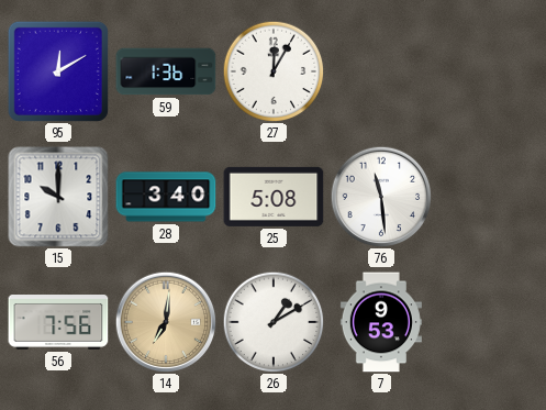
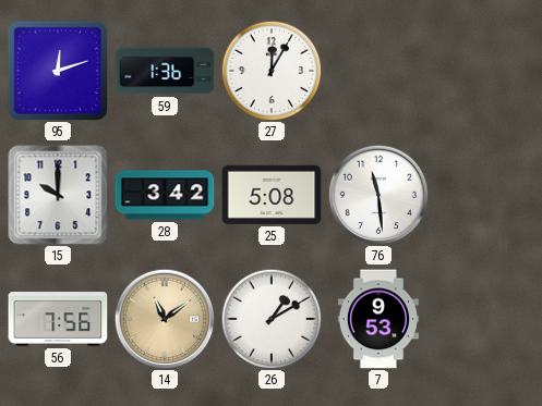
95: 12:10 -> 12:12
28: 3:40 -> 3:42
14: 7:01 -> 11:09
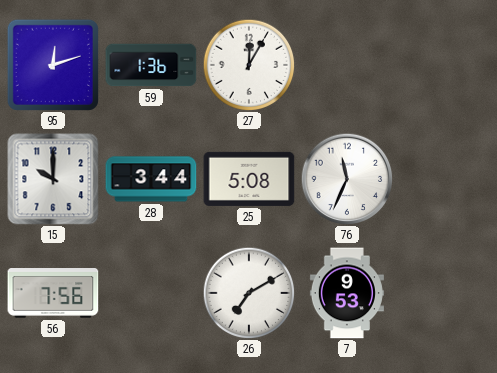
28: 3:42 -> 3:44
76: 11:29 -> 11:34
14: 11:09 -> none
26: 1:10 -> 7:10
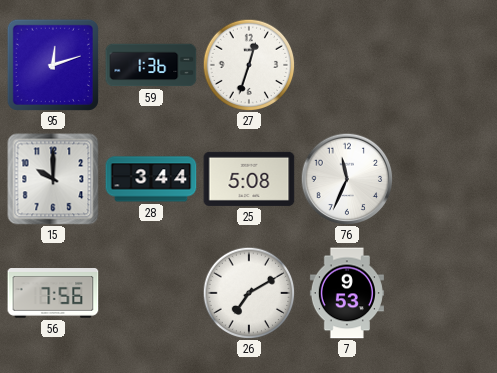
27: 12:05 -> 12:33
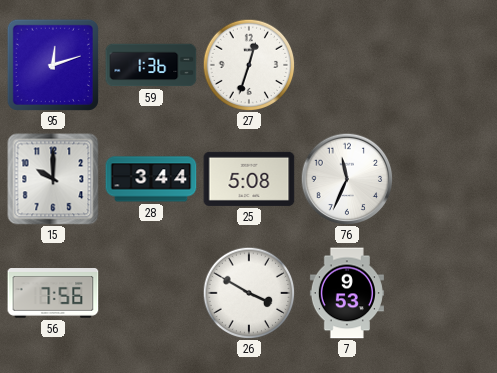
26: 7:10 -> 3:50
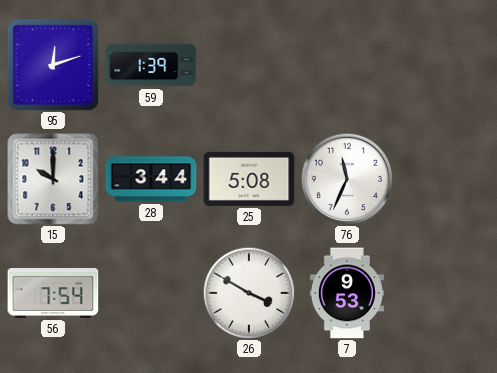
59: 1:36 -> 1:39
27: 12:33 -> none
56: 7:56 -> 7:54
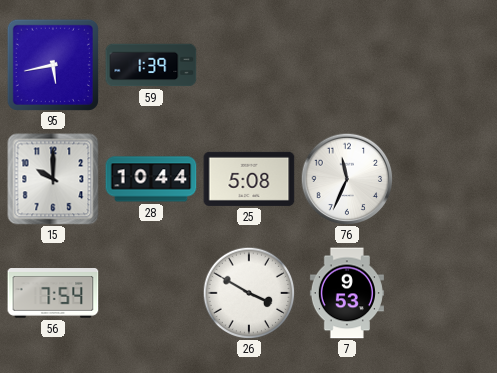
95: 12:12 -> 5:43
28: 3:44 -> 10:44
